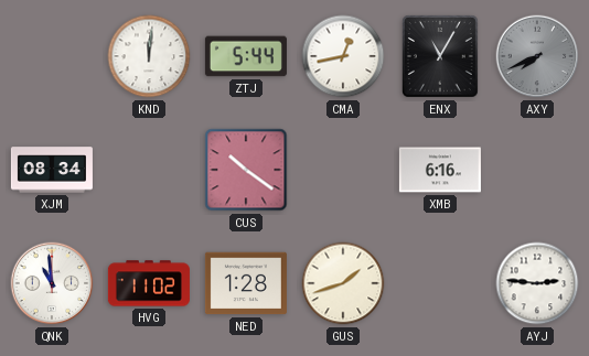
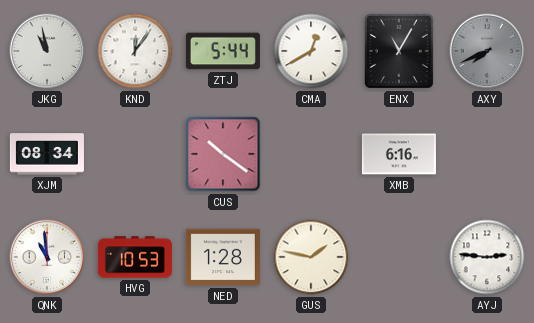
JKG: none -> 10:58
KND: 12:01 -> 12:06
CMA: 12:43 -> 12:40
HVG: 11:02 -> 10:53
GUS: 1:42 -> 1:47
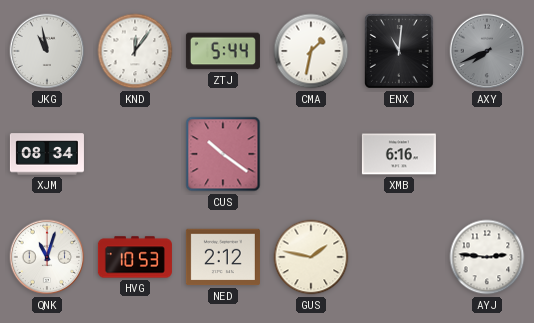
CMA: 12:40 -> 1:32
ENX: 11:05 -> 11:01
QNK: 10:59 -> 11:03
NED: 1:28 -> 2:12
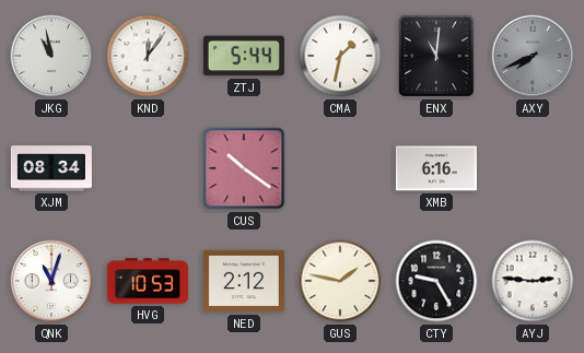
CTY: none -> 9:25
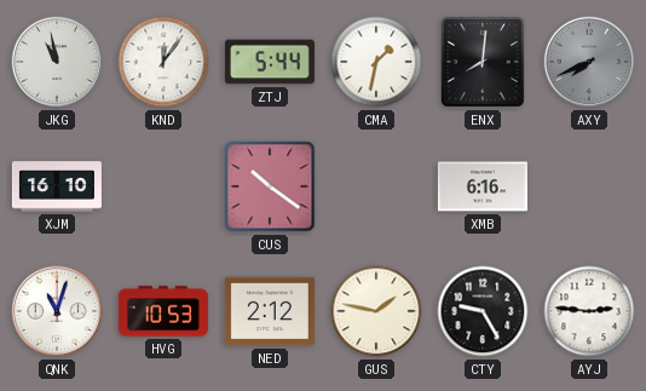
ENX: 11:01 -> 8:01
XJM: 08:34 -> 16:10
